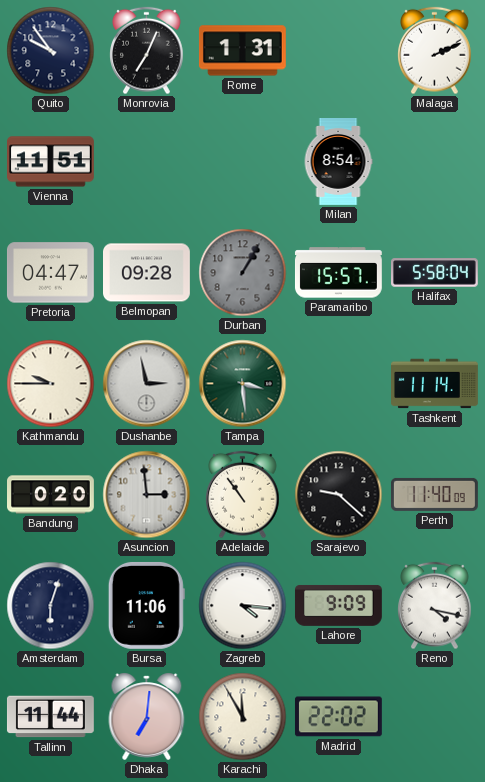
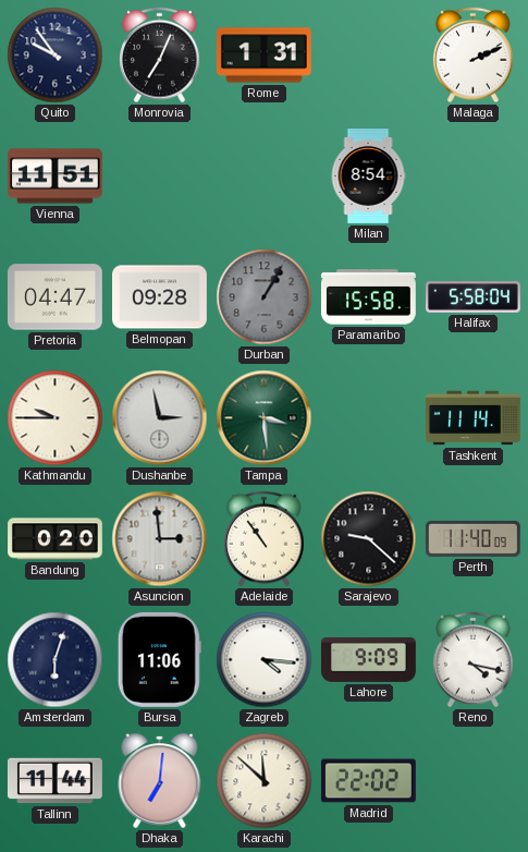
Paramaribo: 15:57 -> 15:58
Karachi: 11:55 -> 11:52
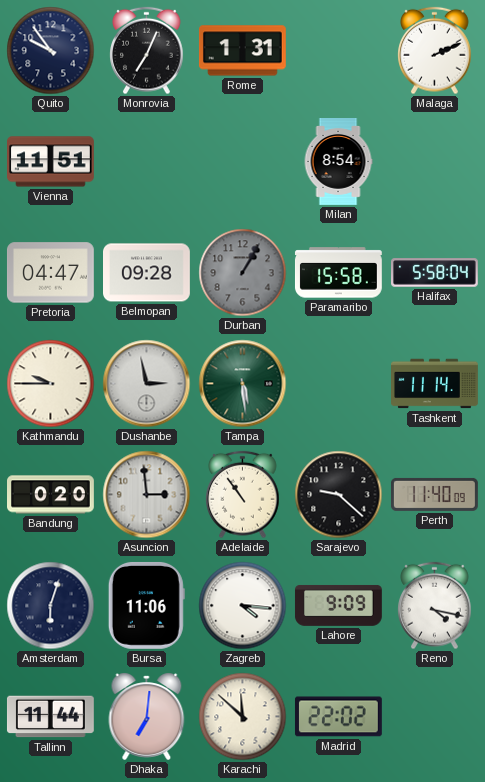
Tampa: 3:29 -> 5:29
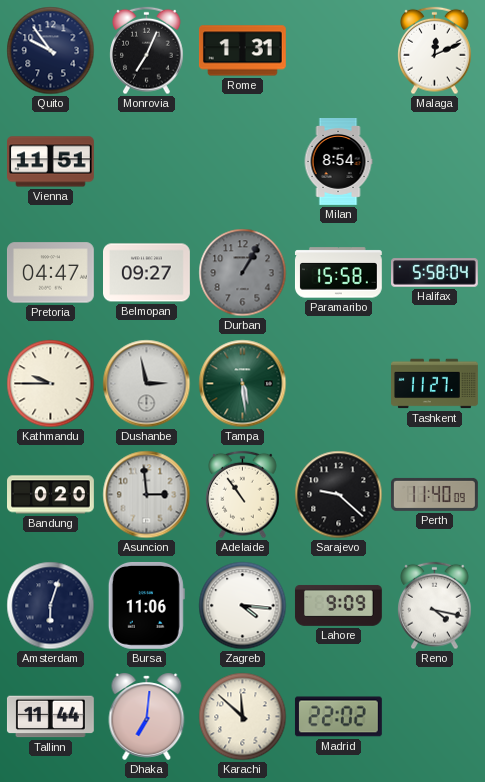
Malaga: 2:11 -> 12:11
Belmopan: 09:28 -> 09:27
Tashkent: 11:14 -> 11:27
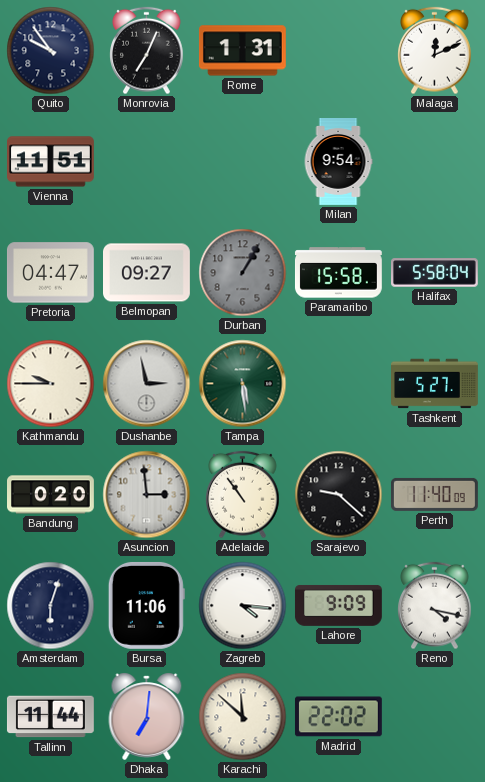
Milan: 8:54 -> 9:54
Tashkent: 11:27 -> 5:27
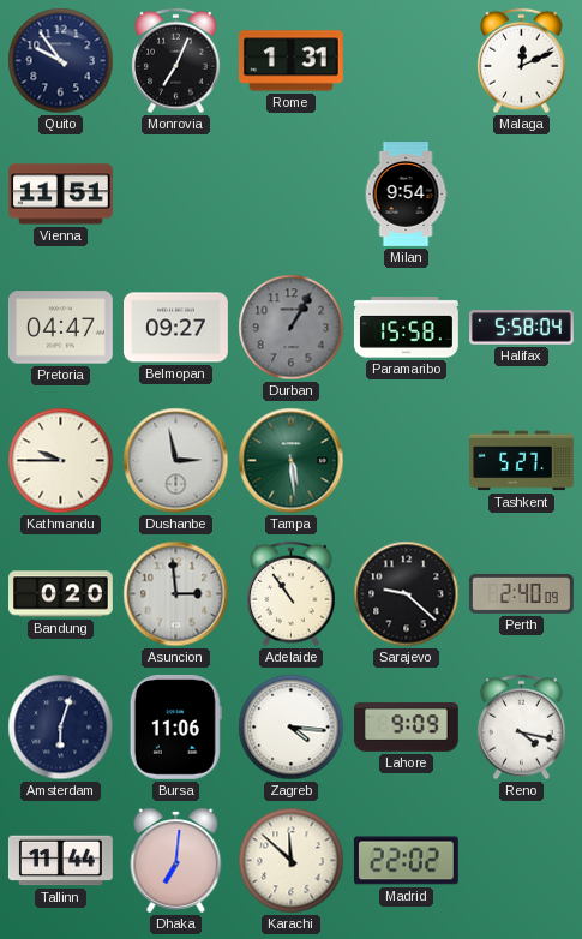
Perth: 11:40 -> 2:40
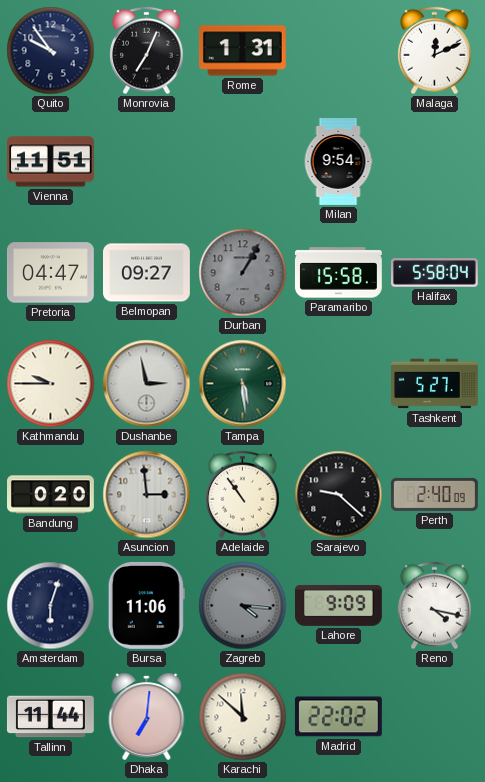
Zagreb dial: white -> grey
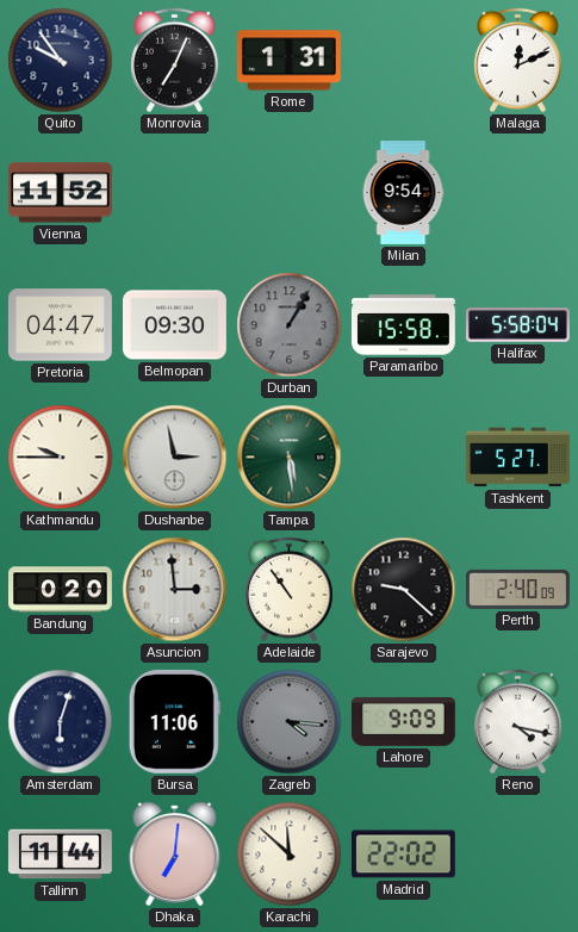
Vienna: 11:51 -> 11:52
Belmopan: 09:27 -> 09:30
